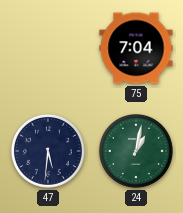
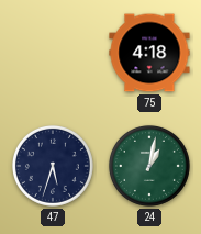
75: 7:04 -> 4:18
47: 5:31 -> 5:33
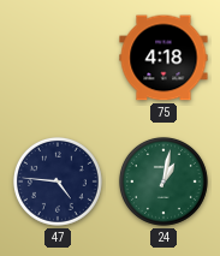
47: 5:33 -> 4:46
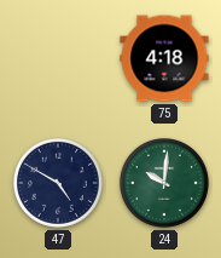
47: 4:46 -> 4:50
24: 1:02 -> 10:01
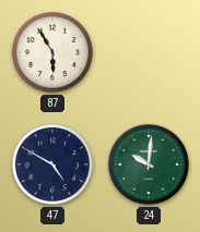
87: none -> 5:55
75: 4:18 -> none
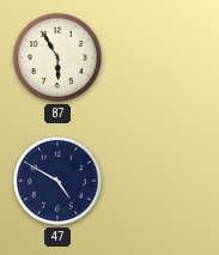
24: 10:01 -> none
